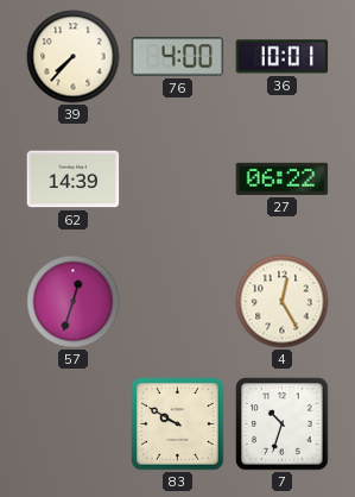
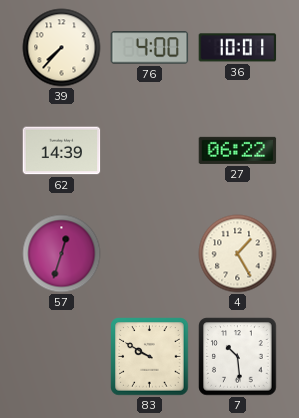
4: 12:25 -> 1:25
7: 10:33 -> 10:29
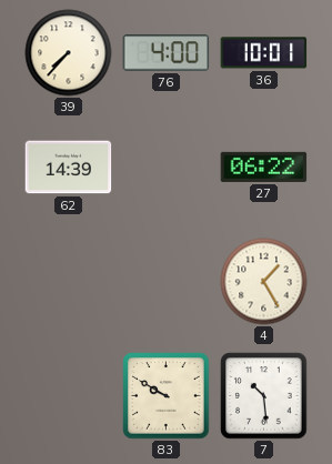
57: 12:33 -> none
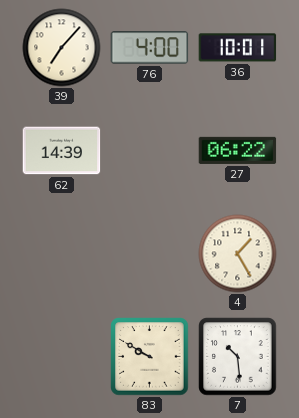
39: 7:37 -> 7:07
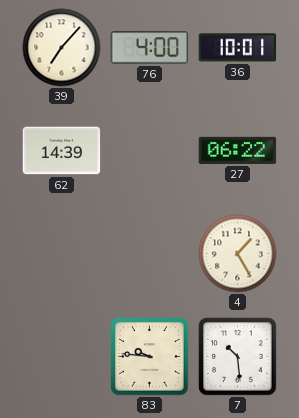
83: 9:50 -> 9:46
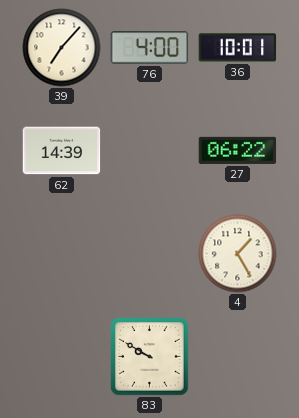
83: 9:46 -> 9:50
7: 10:29 -> none
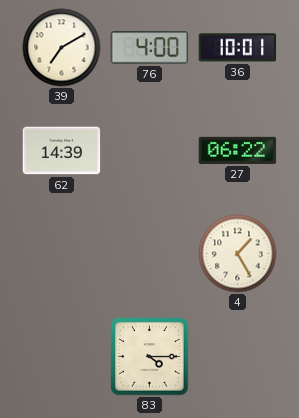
39: 7:07 -> 7:10
83: 9:50 -> 4:15
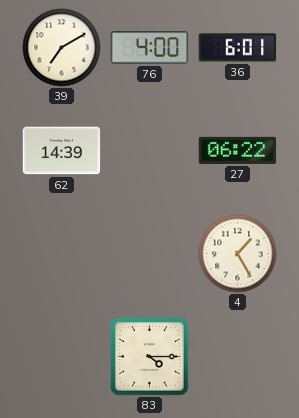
36: 10:01 -> 6:01
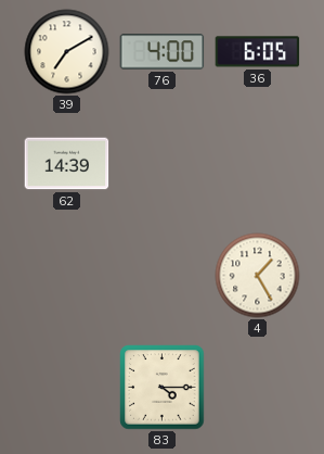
36: 6:01 -> 6:05
27: 06:22 -> none
